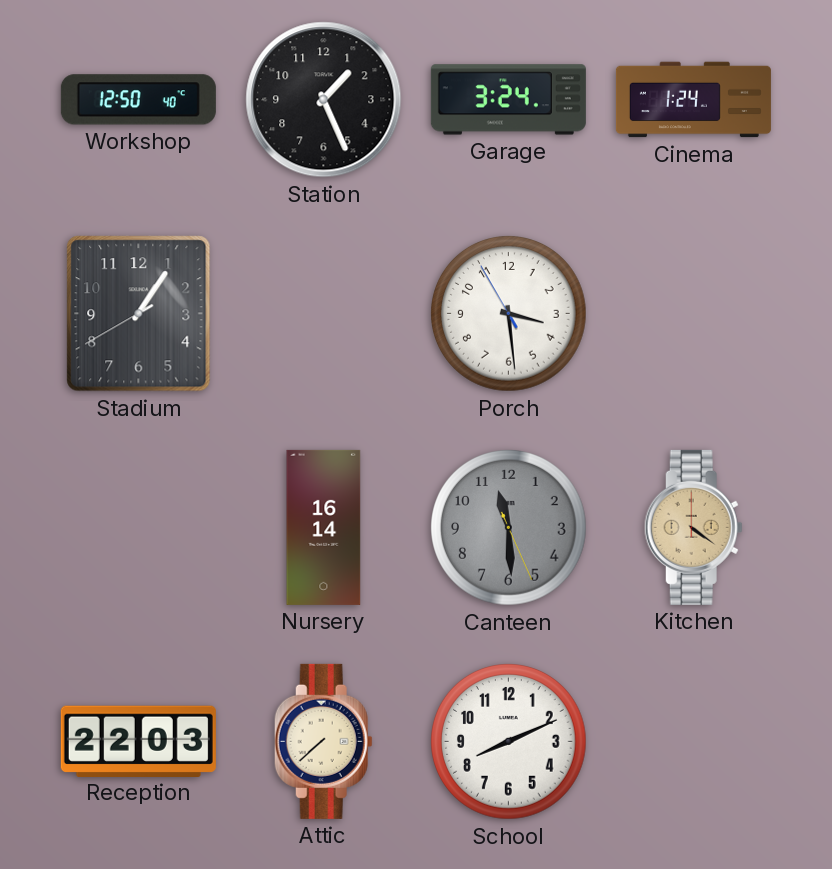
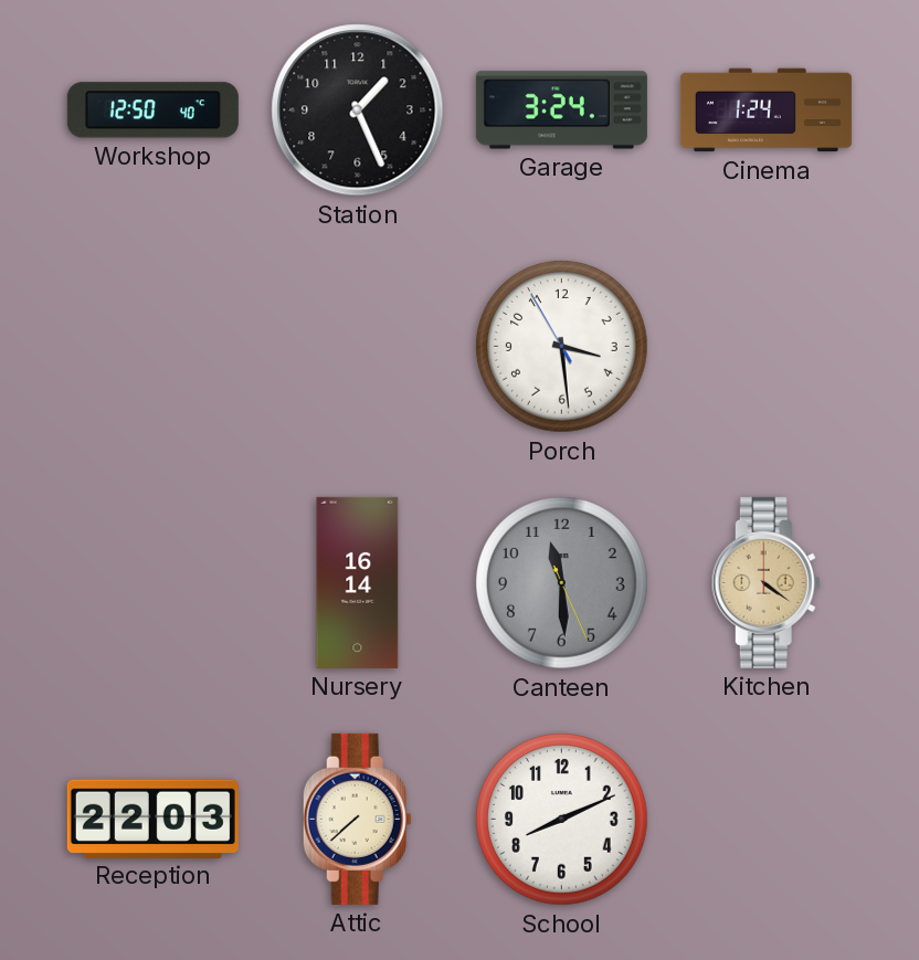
Stadium: 1:05 -> none
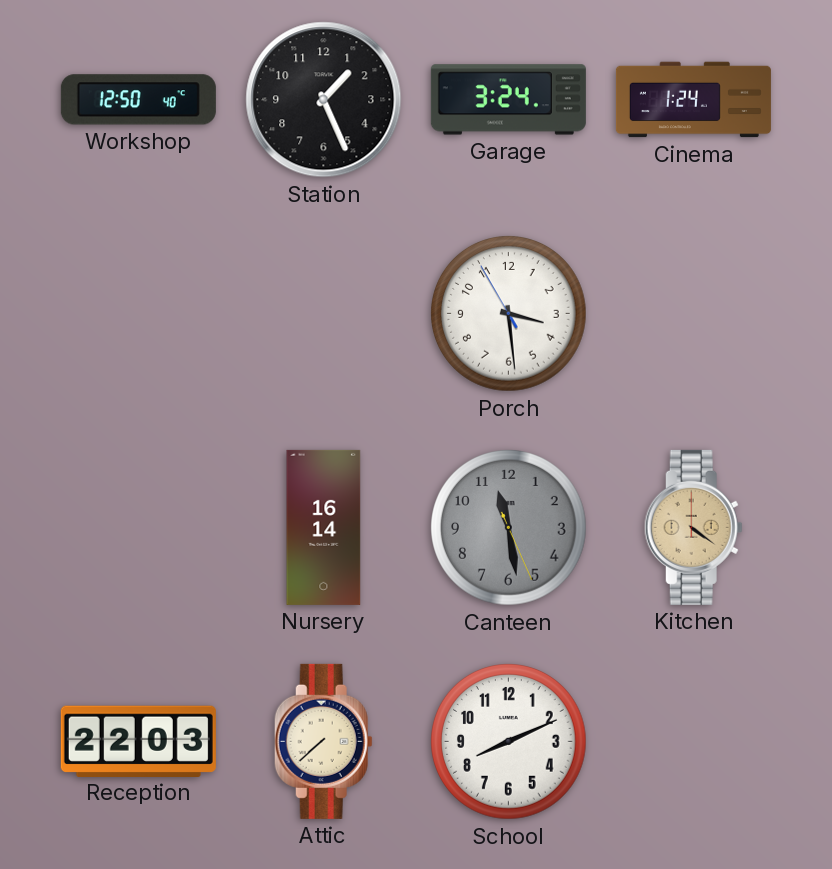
Canteen: 11:29 -> 11:28
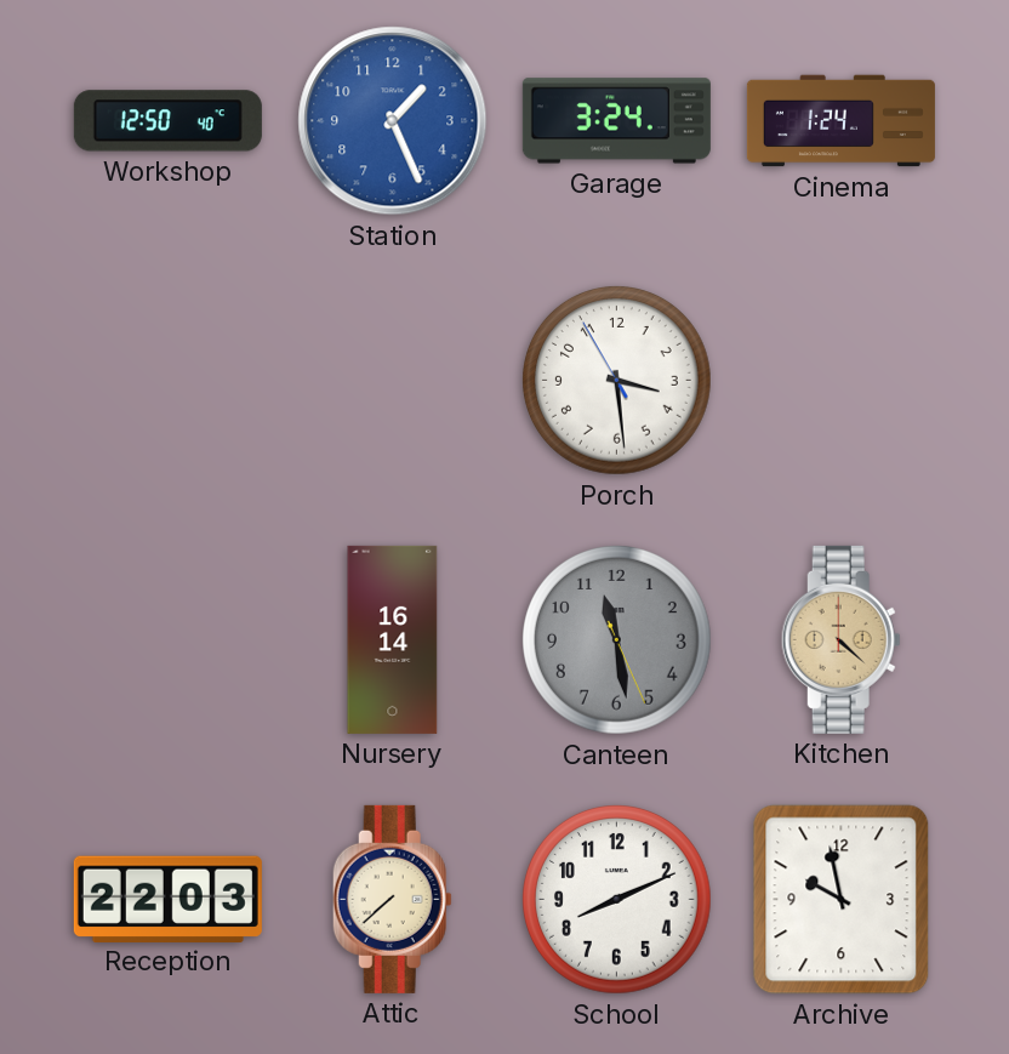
Station dial: black -> blue
Kitchen: 4:21 -> 4:22
Archive: none -> 9:58
